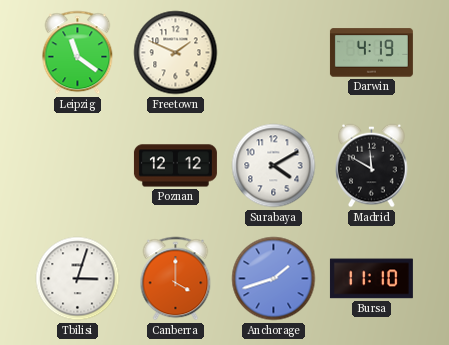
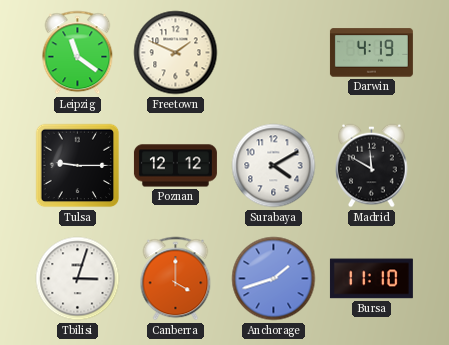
Tulsa: none -> 9:15
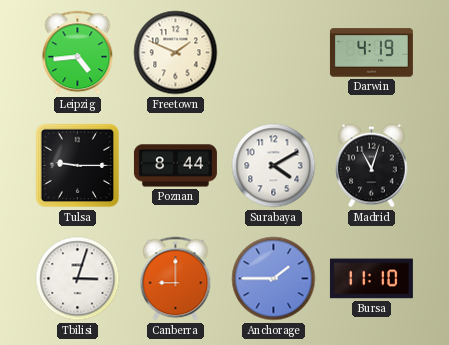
Leipzig: 11:21 -> 4:44
Poznan: 12:12 -> 8:44
Madrid: 11:50 -> 11:03
Canberra: 4:00 -> 9:00
Anchorage: 1:42 -> 1:45
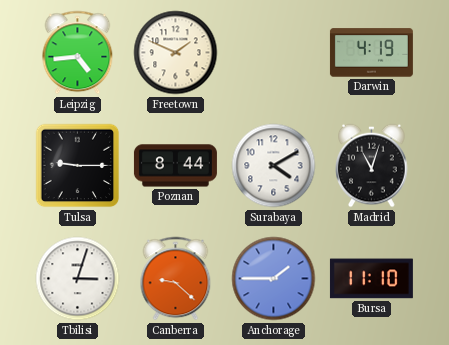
Canberra: 9:00 -> 9:22
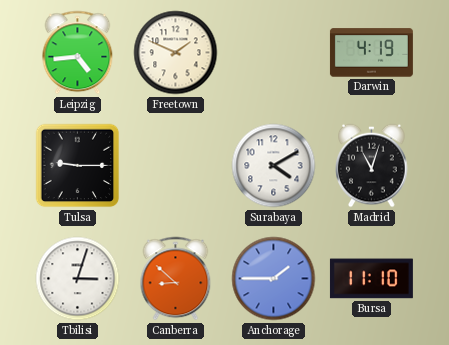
Poznan: 8:44 -> none
Canberra: 9:22 -> 8:52
